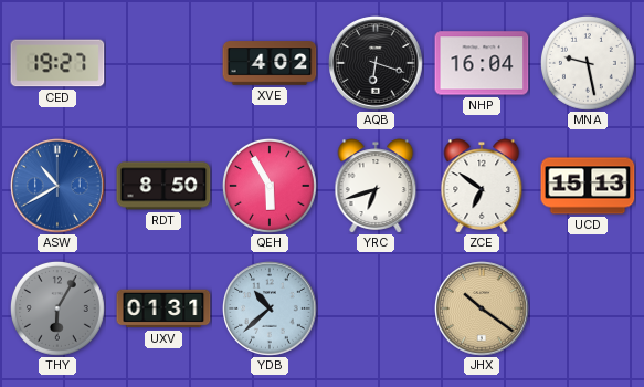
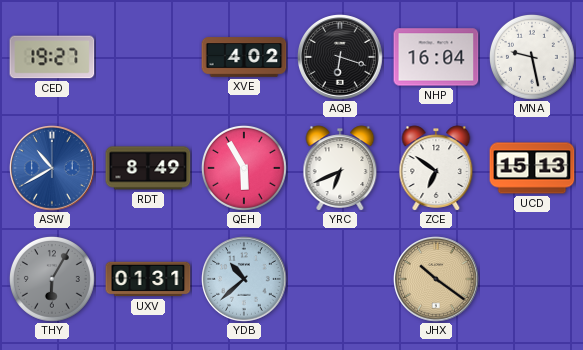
RDT: 8:50 -> 8:49
YRC: 6:42 -> 6:41
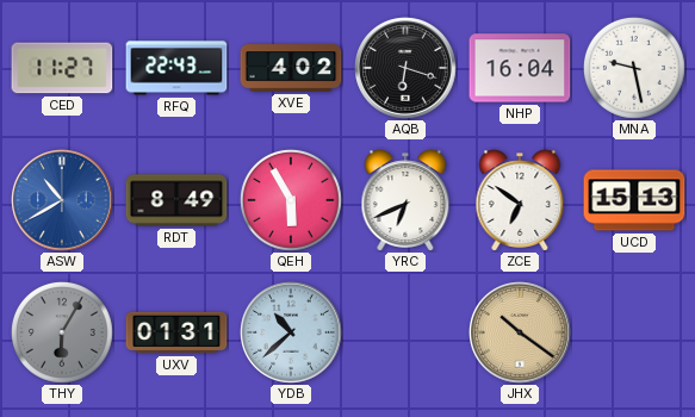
CED: 19:27 -> 11:27
RFQ: none -> 22:43
